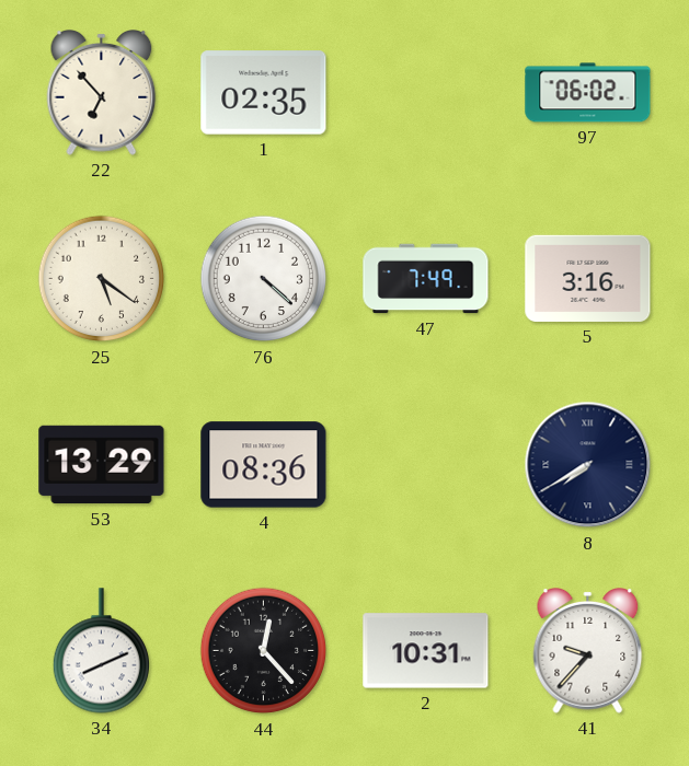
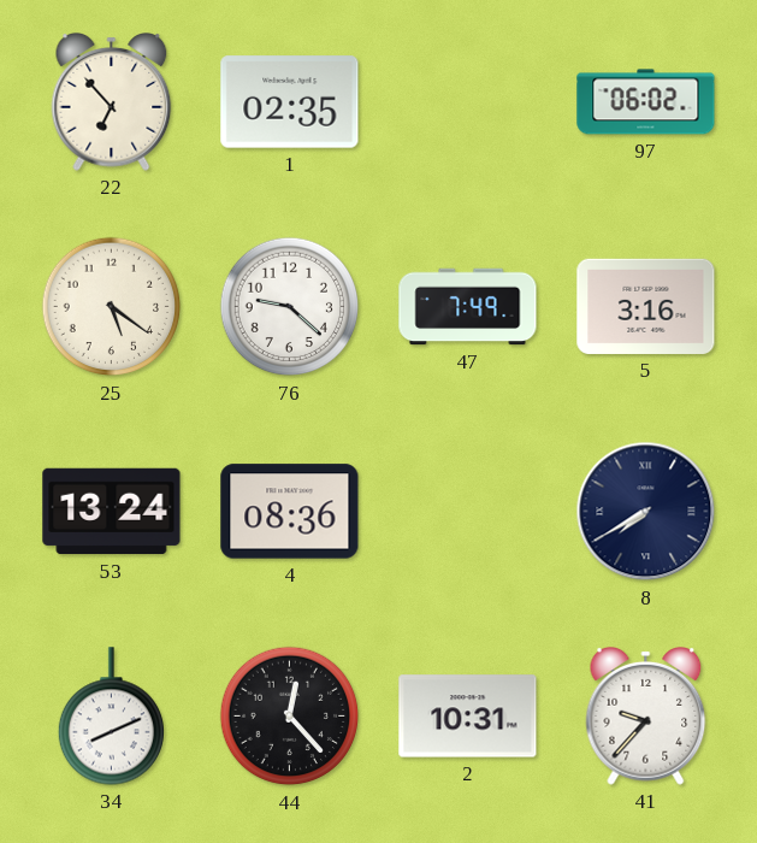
76: 4:22 -> 9:22
53: 13:29 -> 13:24
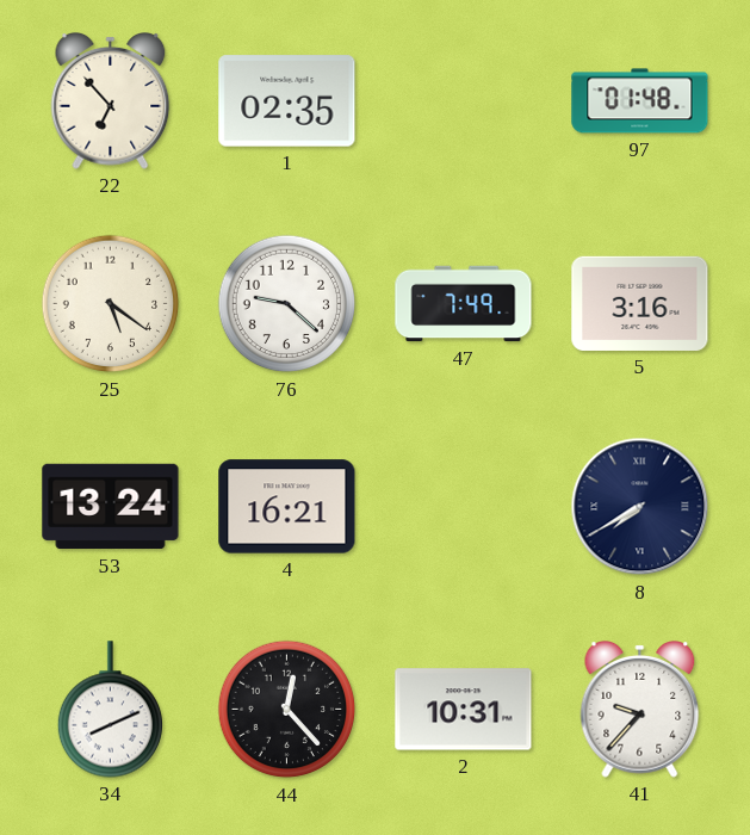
97: 06:02 -> 01:48
4: 08:36 -> 16:21
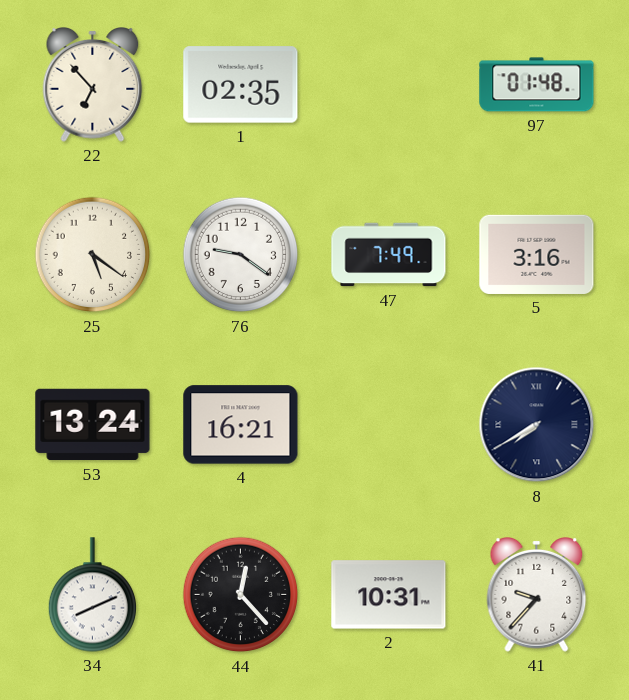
76: 9:22 -> 9:21
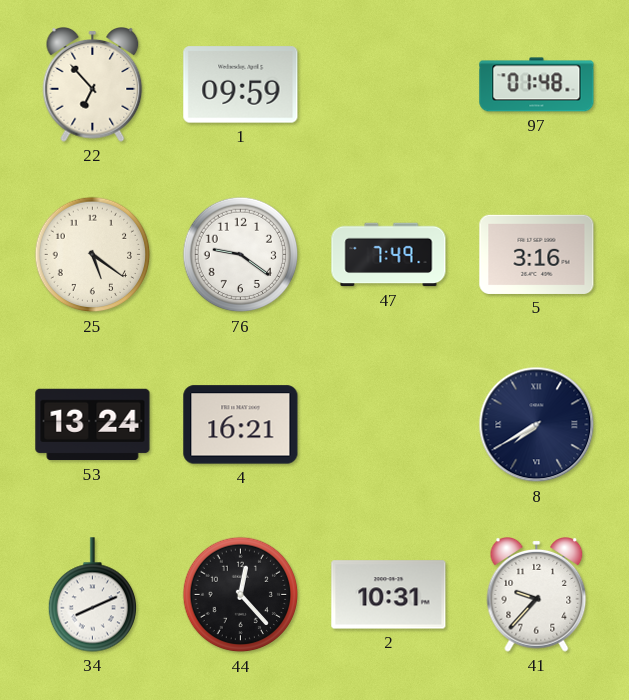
1: 02:35 -> 09:59
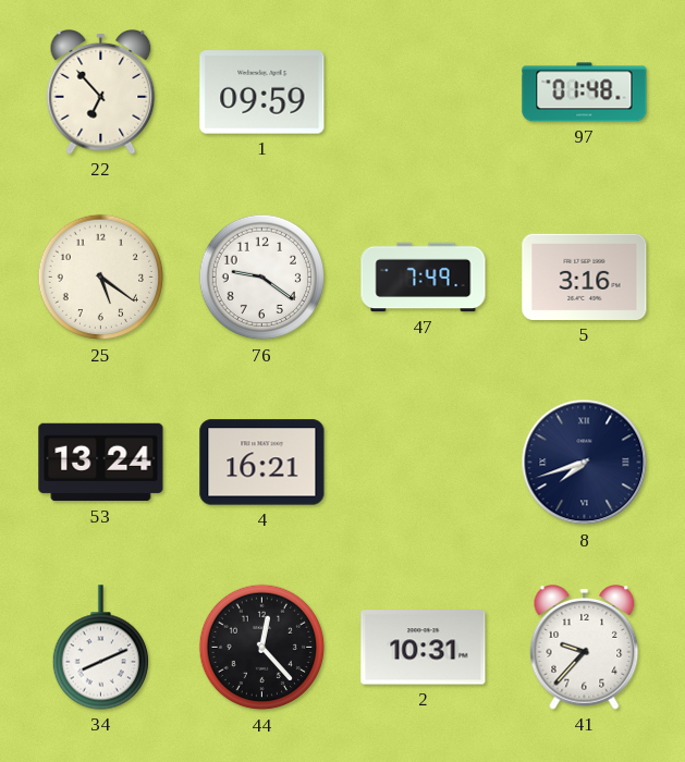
8: 7:40 -> 7:42
